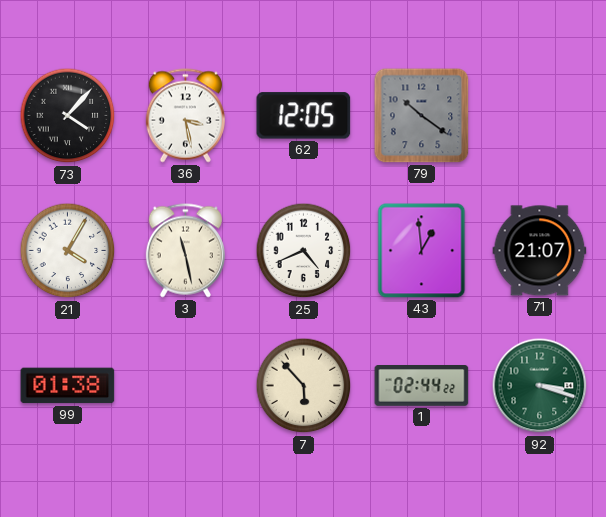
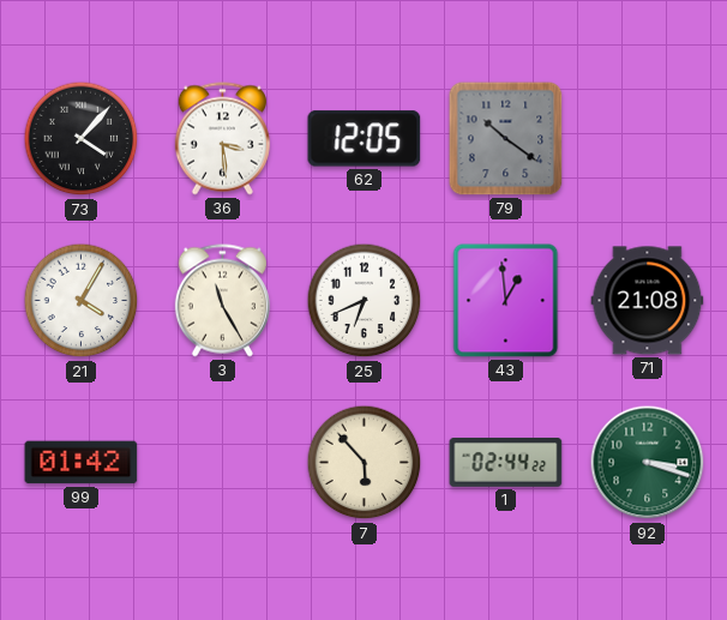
36: 3:28 -> 3:29
3: 11:28 -> 11:25
25: 4:41 -> 6:41
71: 21:07 -> 21:08
99: 01:38 -> 01:42
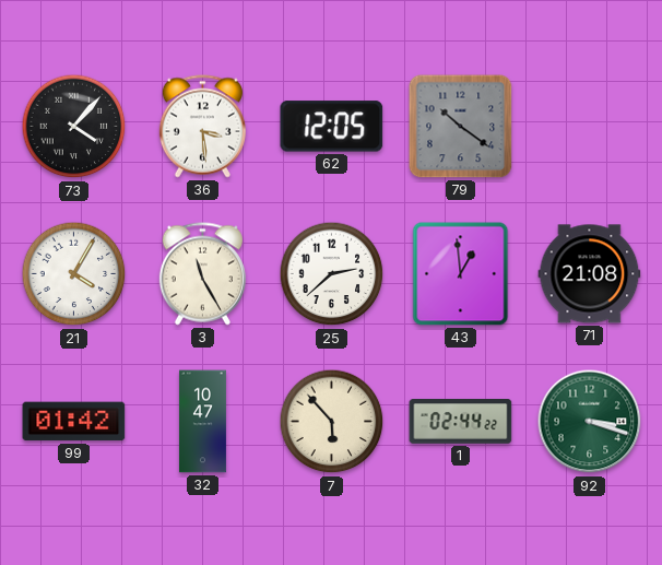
25: 6:41 -> 2:38
32: none -> 10:47
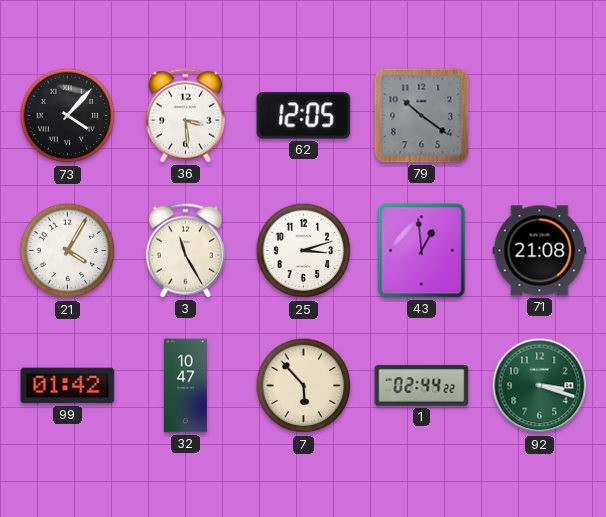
25: 2:38 -> 3:12
